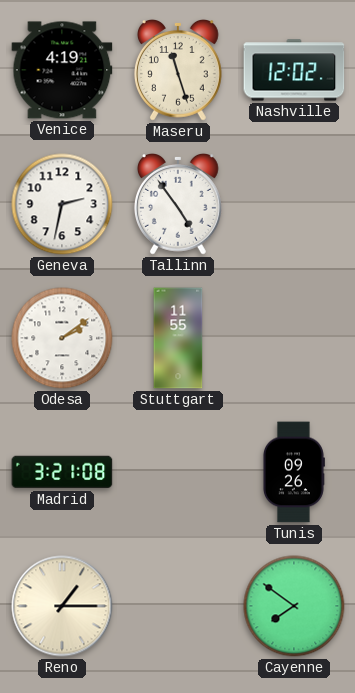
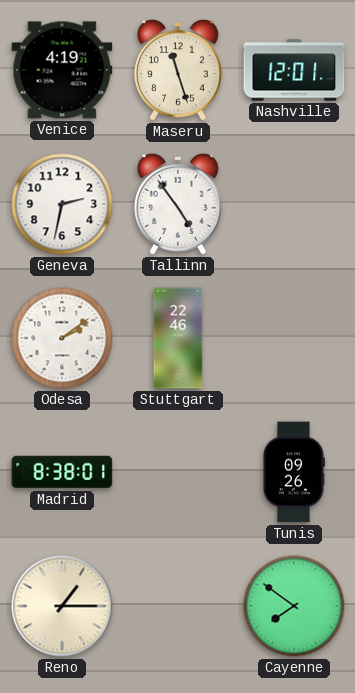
Nashville: 12:02 -> 12:01
Stuttgart: 11:55 -> 22:46
Madrid: 3:21 -> 8:38
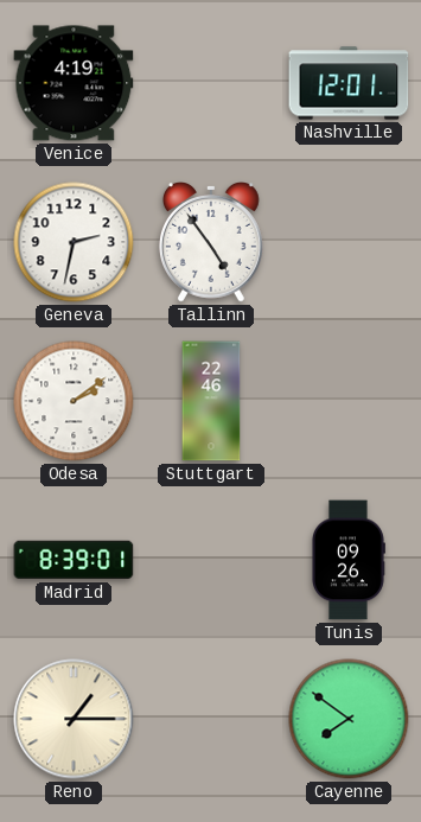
Maseru: 11:27 -> none
Madrid: 8:38 -> 8:39
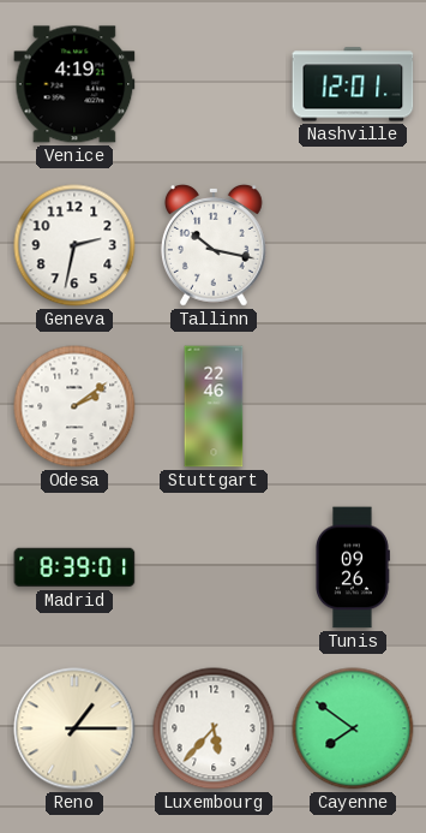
Tallinn: 4:54 -> 10:17
Luxembourg: none -> 5:37
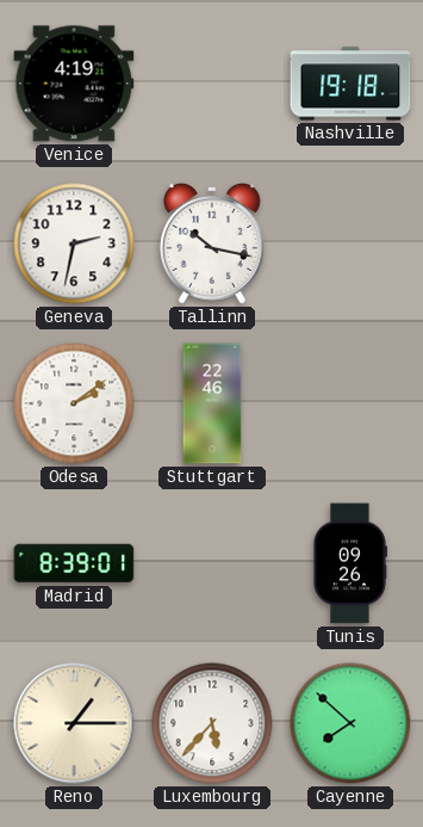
Nashville: 12:01 -> 19:18
Cayenne: 7:51 -> 7:52
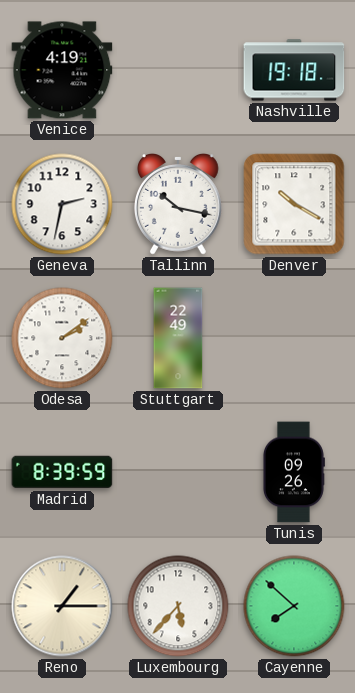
Denver: none -> 10:20
Stuttgart: 22:46 -> 22:49
Madrid: 8:39:01 -> 8:39:59
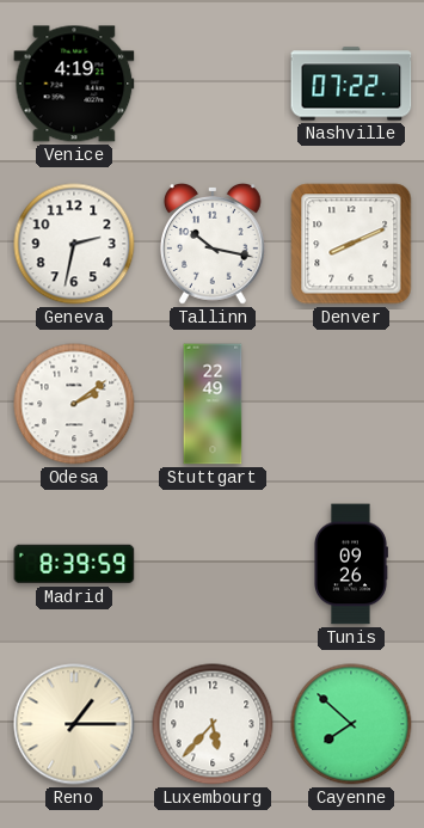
Nashville: 19:18 -> 07:22
Denver: 10:20 -> 8:11
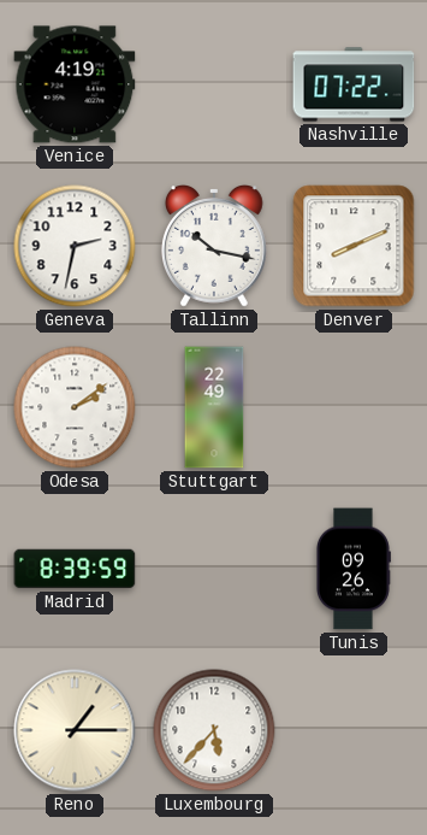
Cayenne: 7:52 -> none
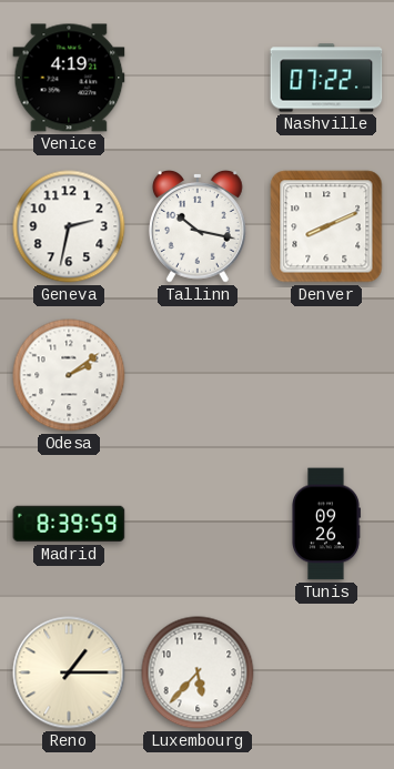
Stuttgart: 22:49 -> none
